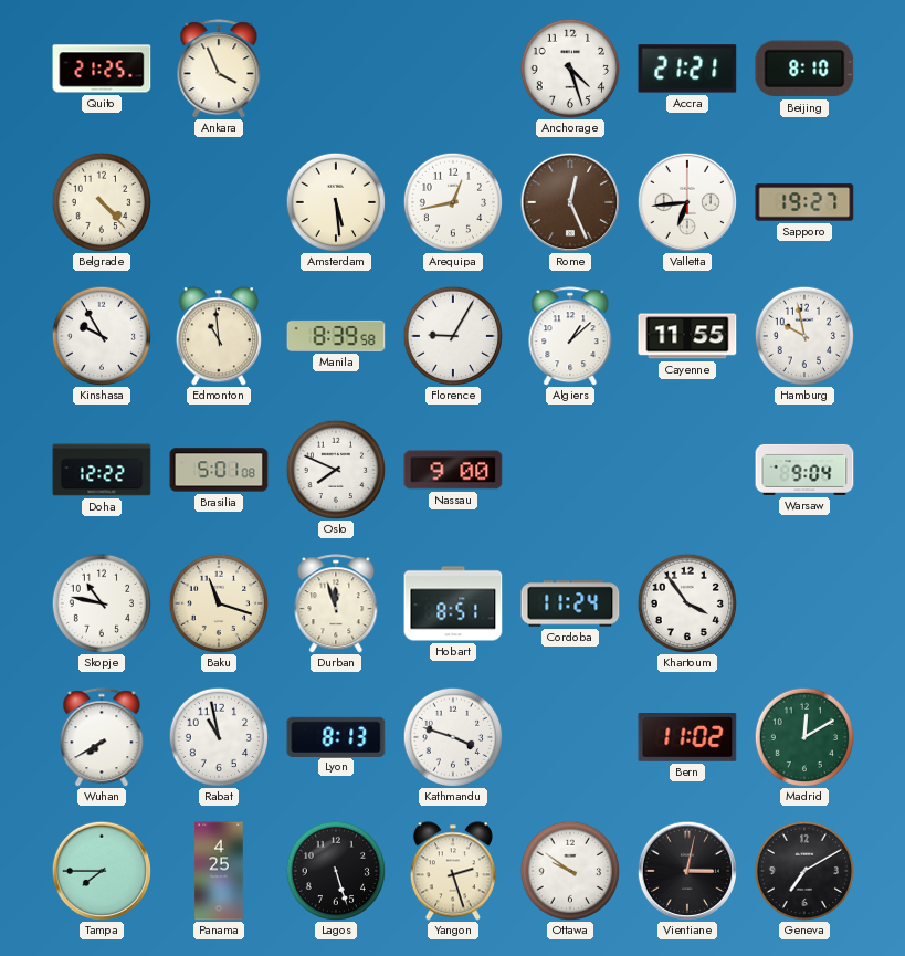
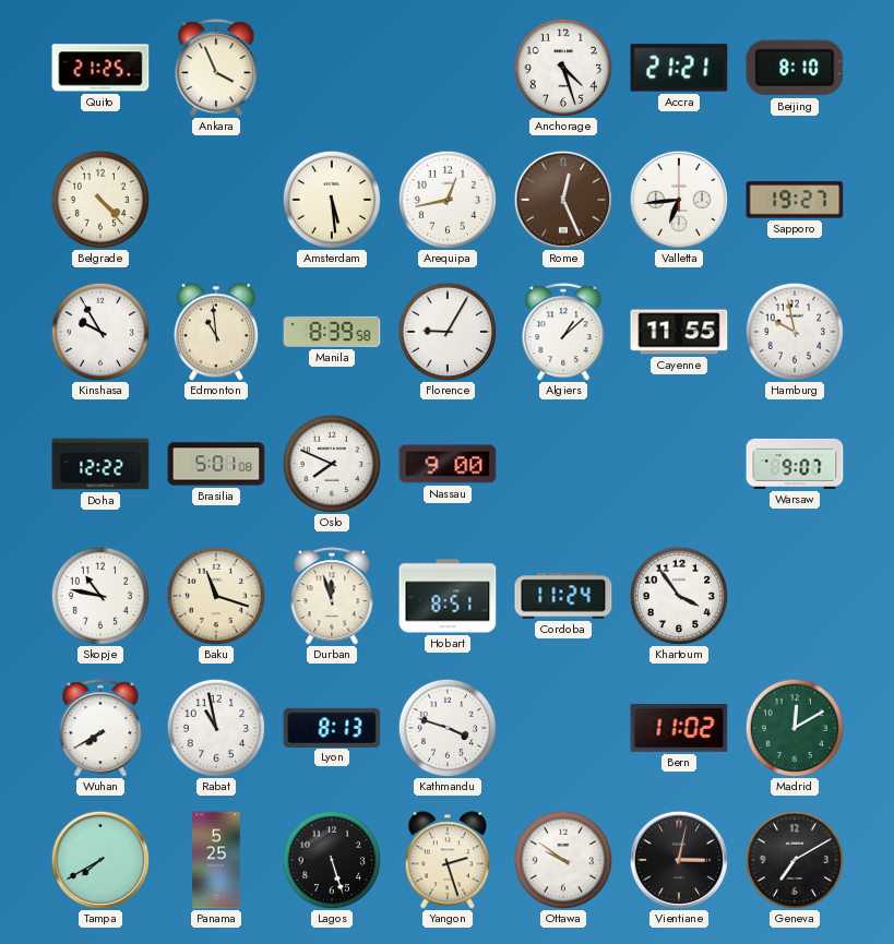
Warsaw: 9:04 -> 9:07
Tampa: 7:45 -> 7:40
Panama: 4:25 -> 5:25
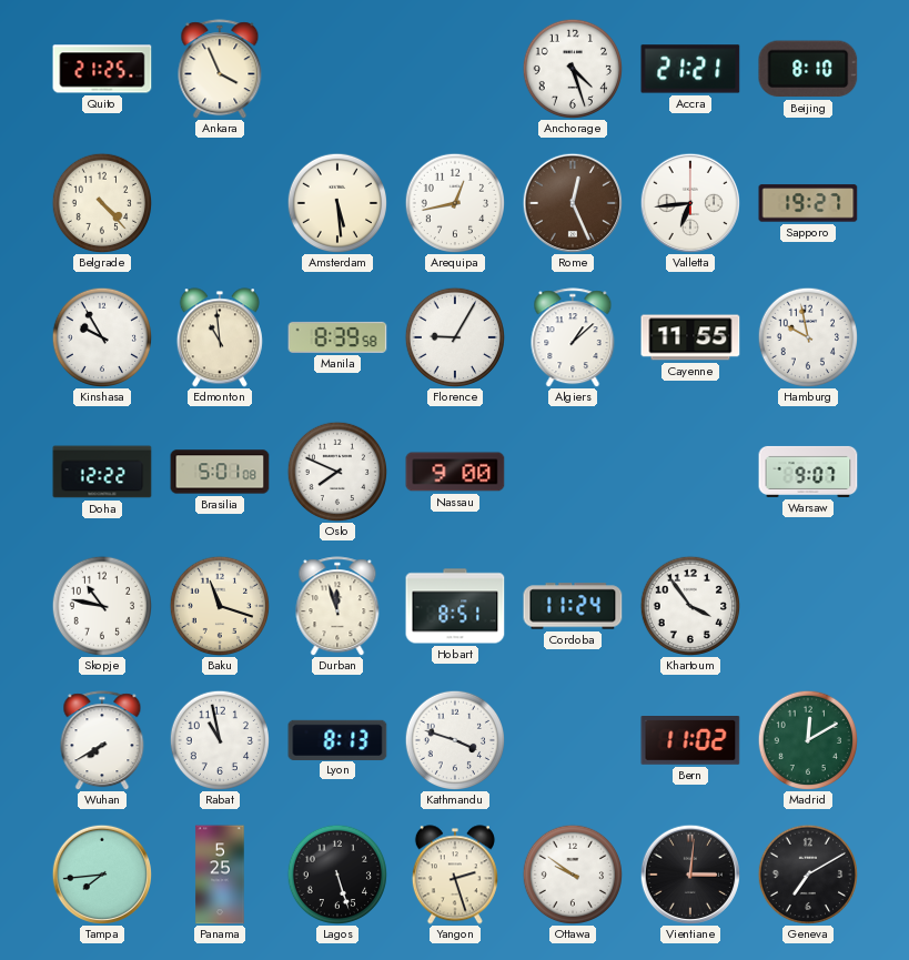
Tampa: 7:40 -> 7:44
Vientiane: 3:02 -> 3:01
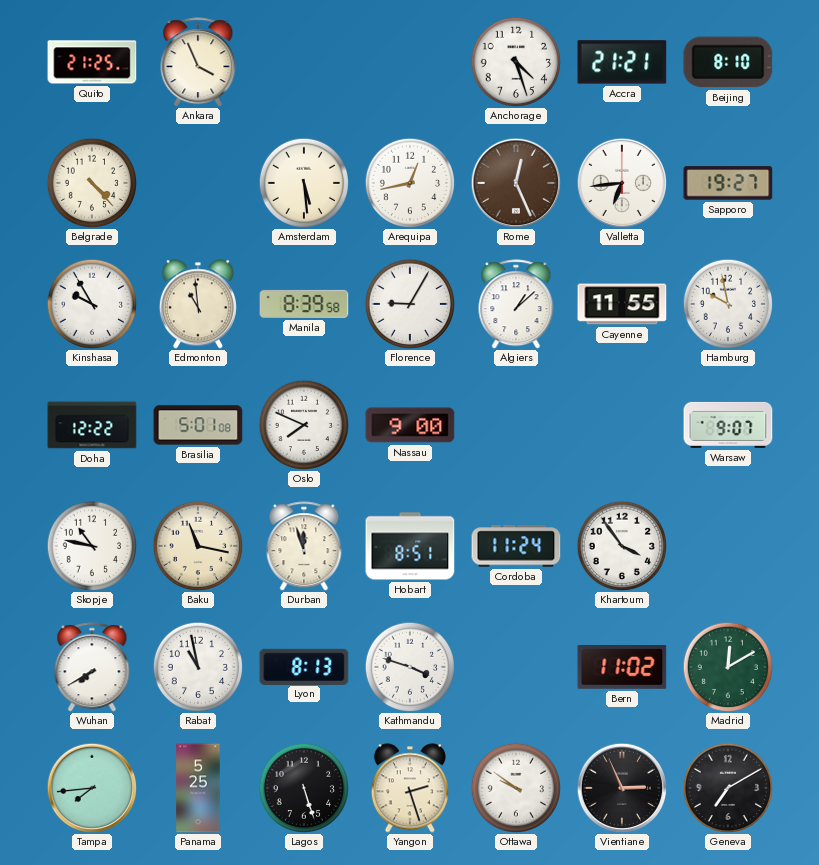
Baku: 11:18 -> 11:17
Vientiane: 3:01 -> 2:56
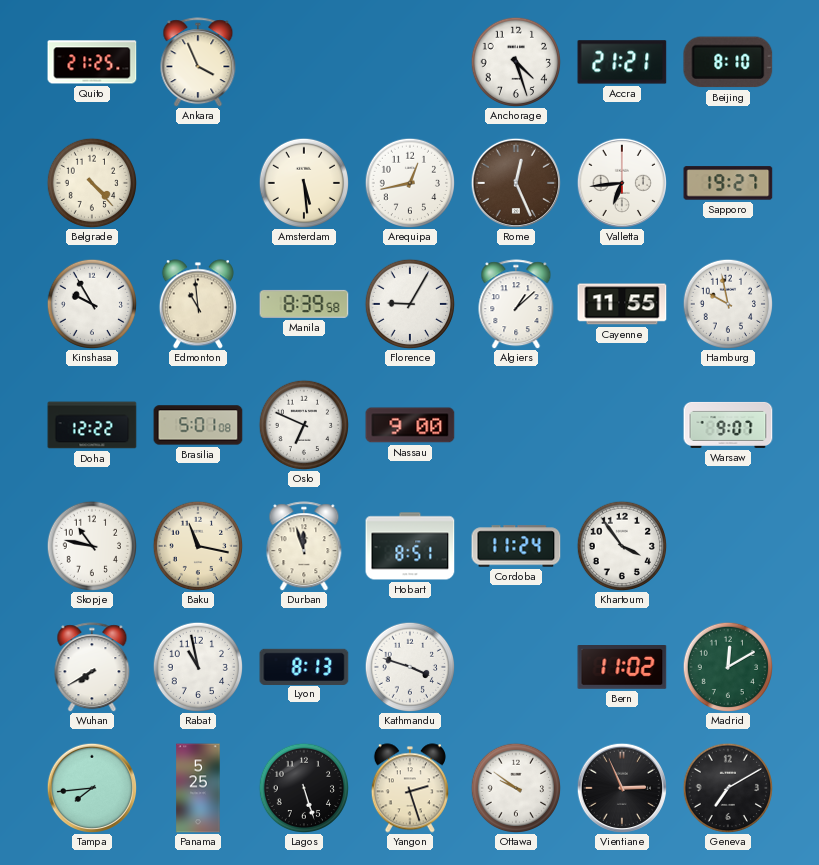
Oslo: 7:49 -> 6:49
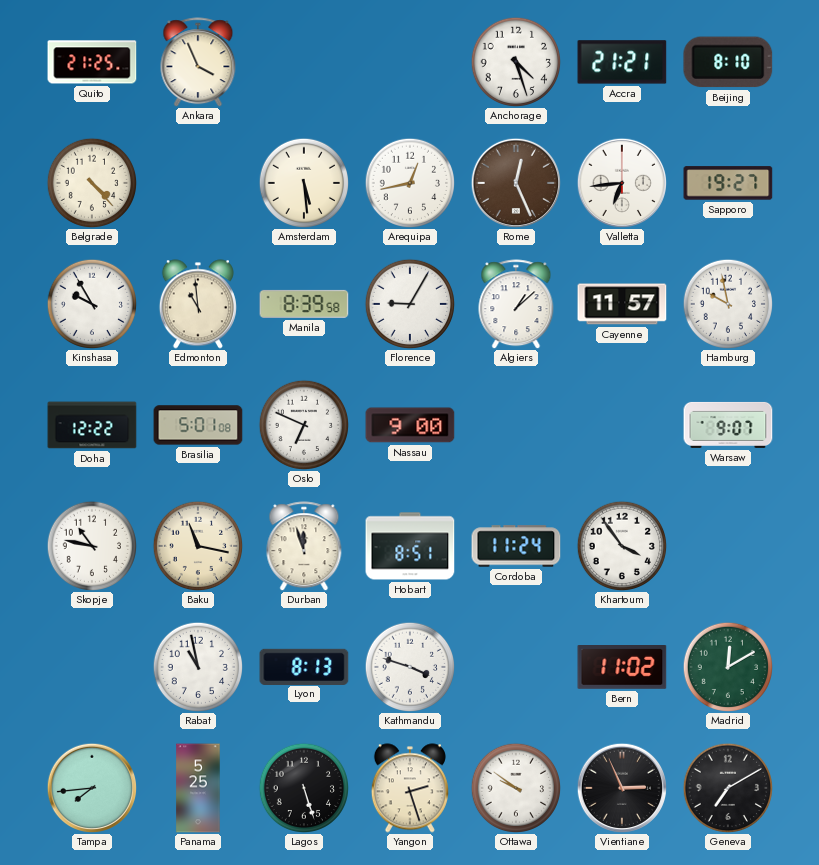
Cayenne: 11:55 -> 11:57
Wuhan: 7:40 -> none
